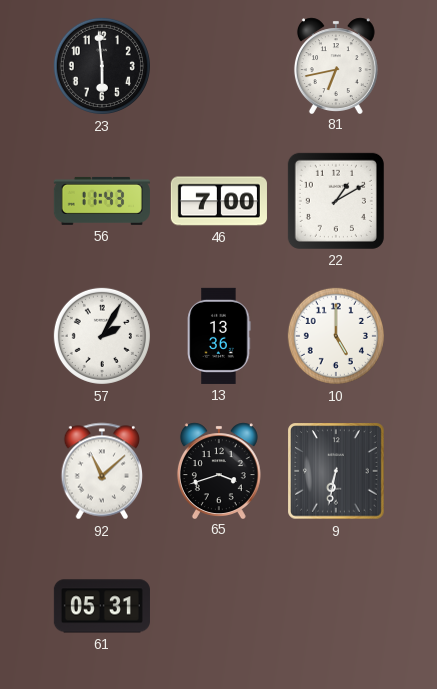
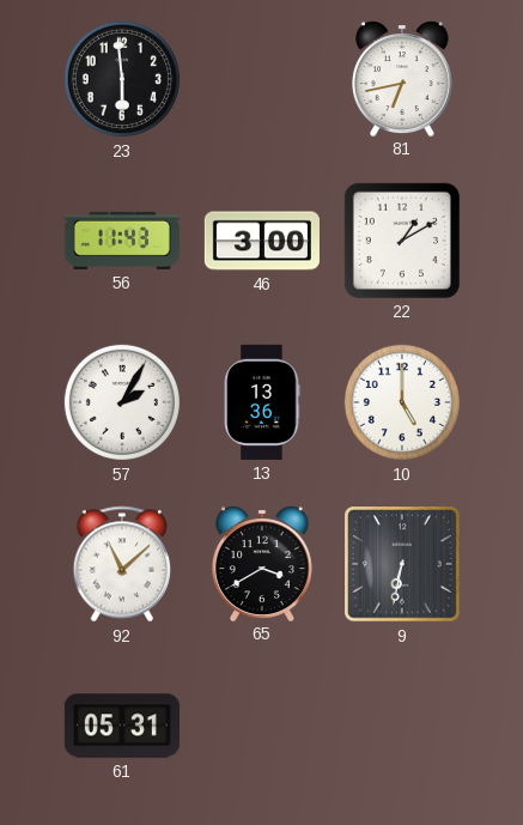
46: 7:00 -> 3:00
65: 3:42 -> 3:40
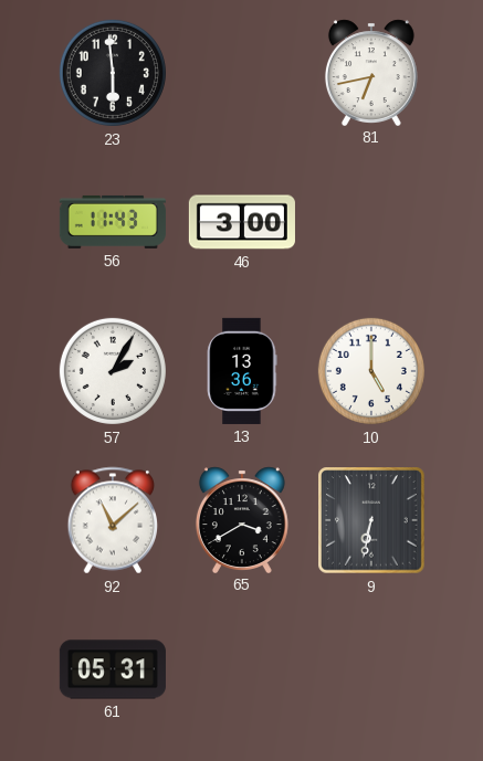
22: 1:10 -> none
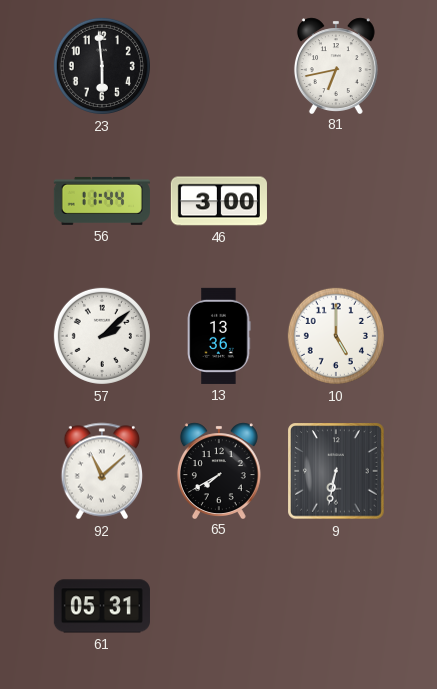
56: 11:43 -> 11:44
57: 2:05 -> 2:08
65: 3:40 -> 7:40
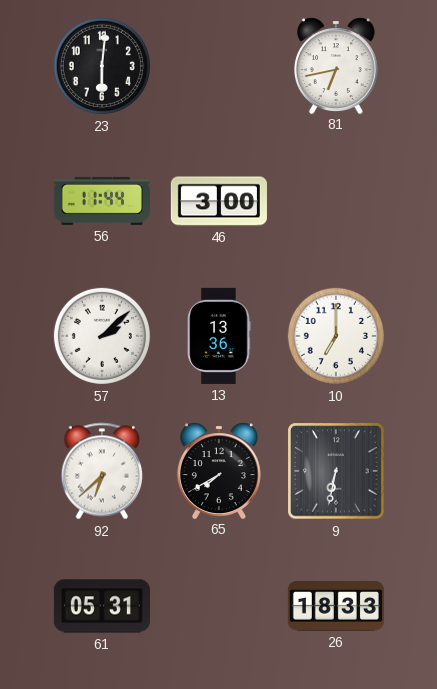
23: 5:59 -> 6:01
10: 5:00 -> 7:00
92: 11:08 -> 6:38
26: none -> 18:33
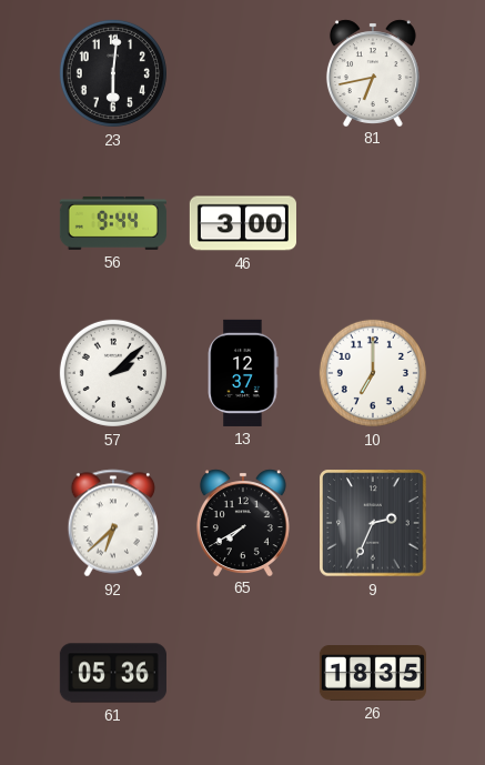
56: 11:44 -> 9:44
13: 13:36 -> 12:37
9: 6:32 -> 2:34
61: 05:31 -> 05:36
26: 18:33 -> 18:35
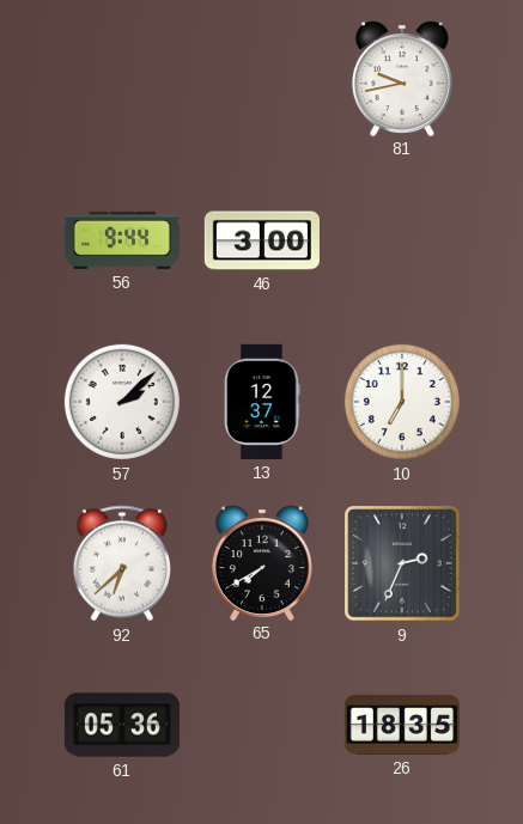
23: 6:01 -> none
81: 6:43 -> 9:43
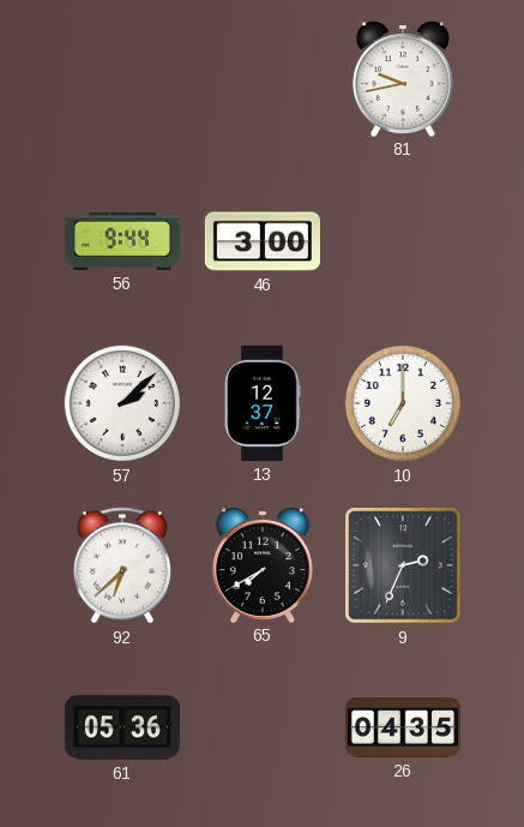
26: 18:35 -> 04:35
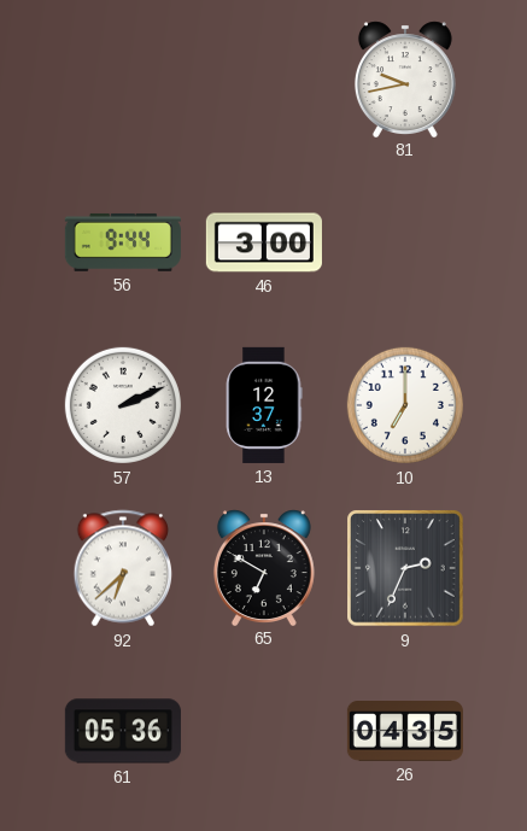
57: 2:08 -> 2:11
65: 7:40 -> 6:50
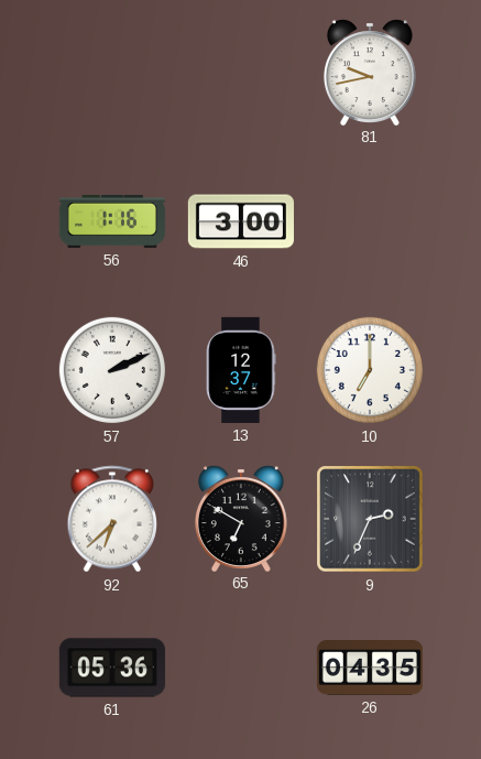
56: 9:44 -> 1:16
